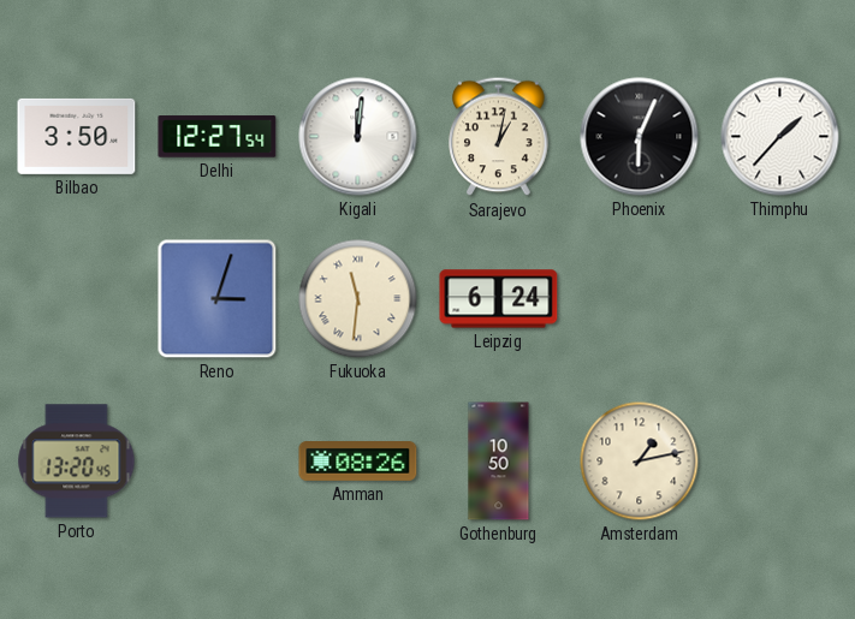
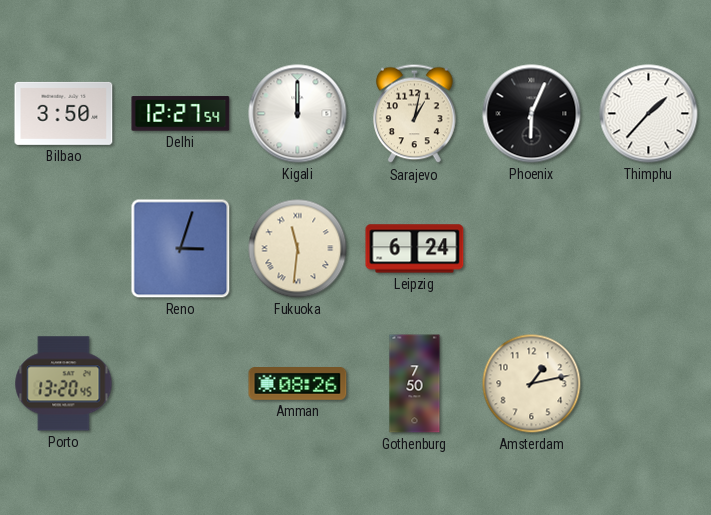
Kigali: 12:01 -> 12:00
Gothenburg: 10:50 -> 7:50
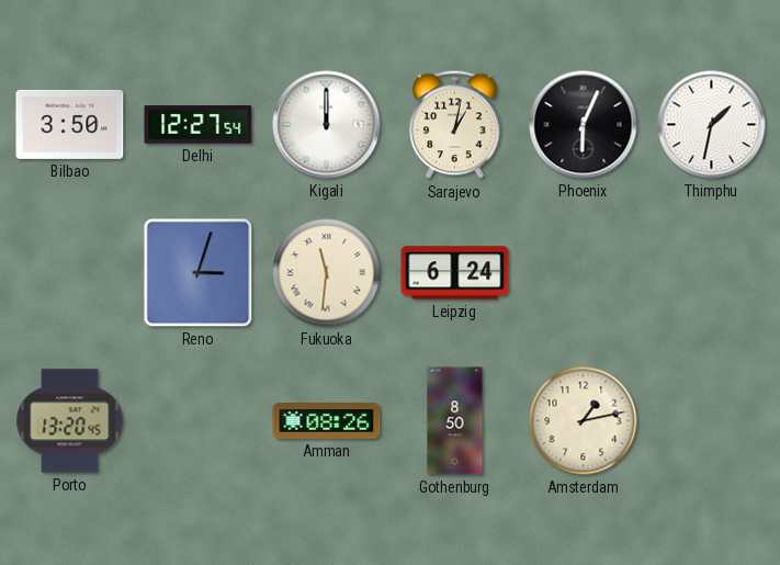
Thimphu: 1:37 -> 1:32
Gothenburg: 7:50 -> 8:50
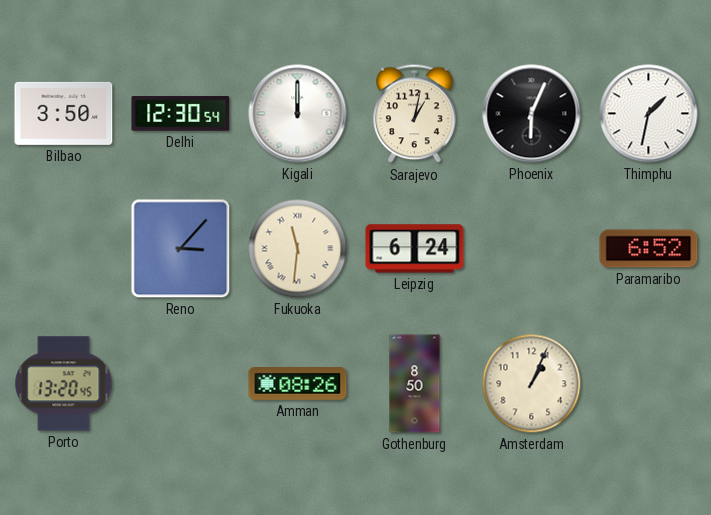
Delhi: 12:27 -> 12:30
Reno: 3:03 -> 3:07
Paramaribo: none -> 6:52
Amsterdam: 1:13 -> 1:04
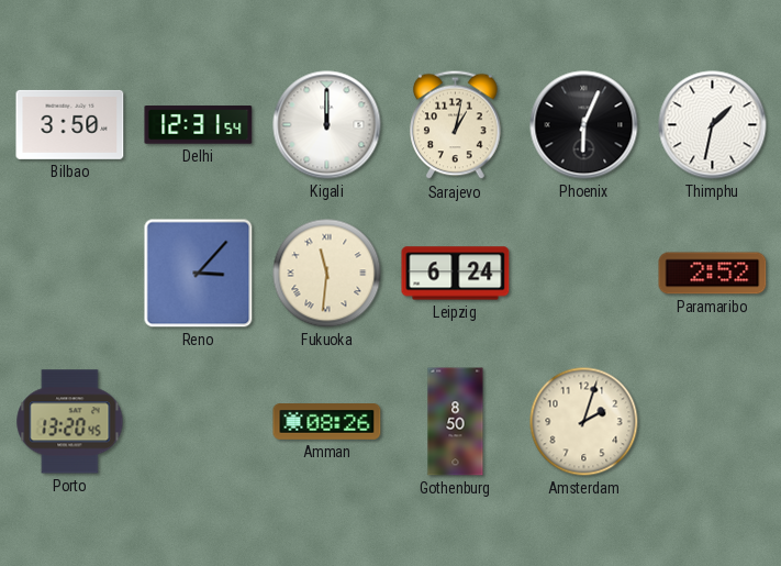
Delhi: 12:30 -> 12:31
Paramaribo: 6:52 -> 2:52
Amsterdam: 1:04 -> 2:03
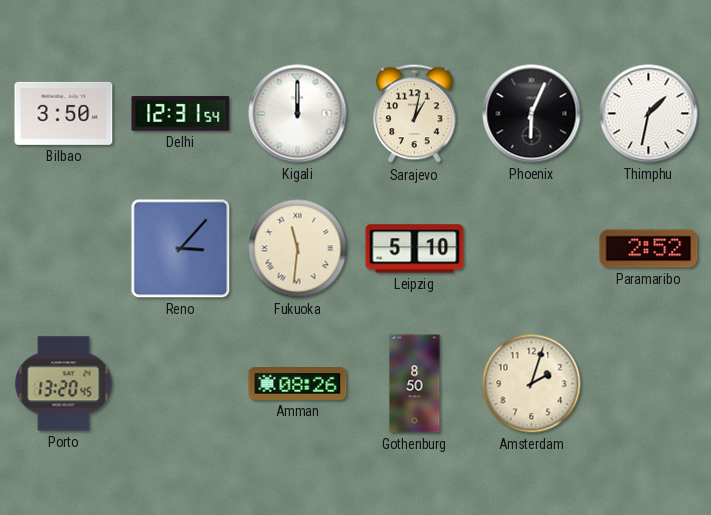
Leipzig: 6:24 -> 5:10
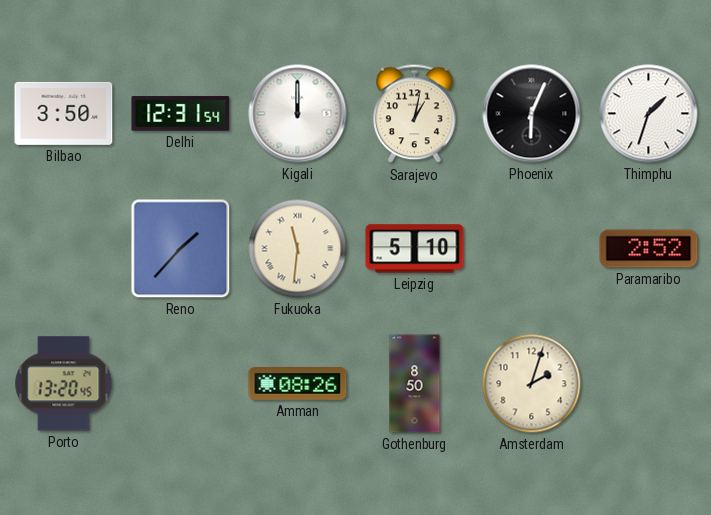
Thimphu: 1:32 -> 1:33
Reno: 3:07 -> 1:37
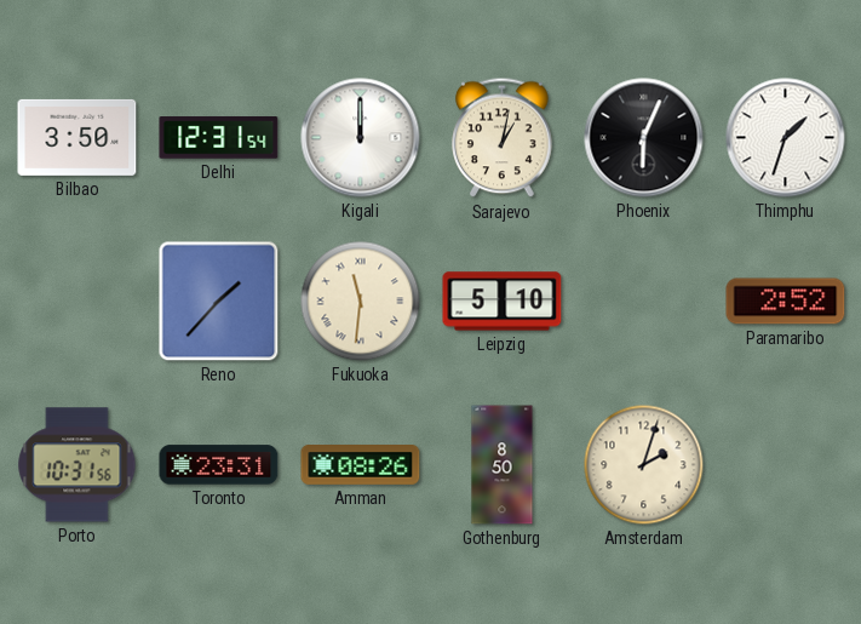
Porto: 13:20 -> 10:31
Toronto: none -> 23:31
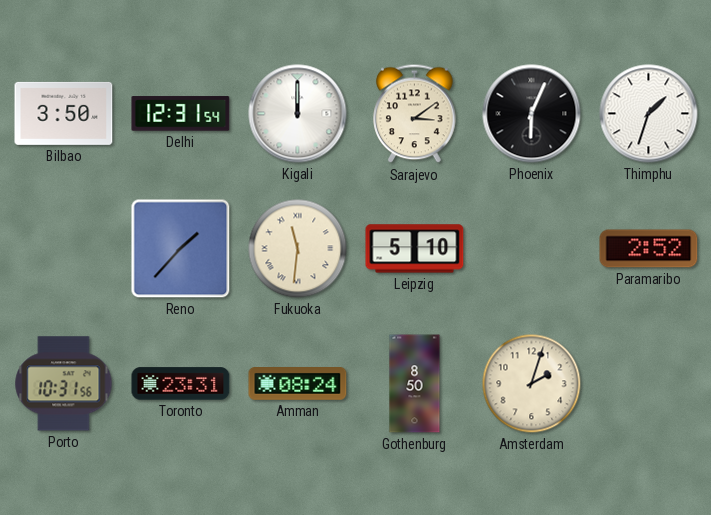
Sarajevo: 1:02 -> 3:09
Amman: 08:26 -> 08:24
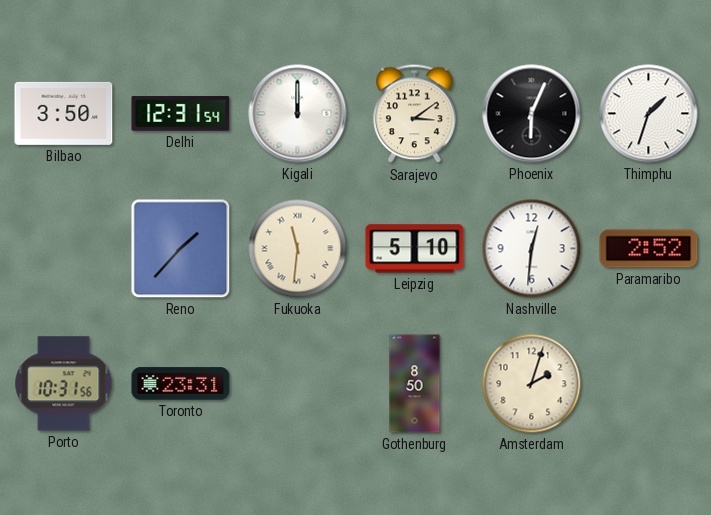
Nashville: none -> 12:31
Amman: 08:24 -> none
